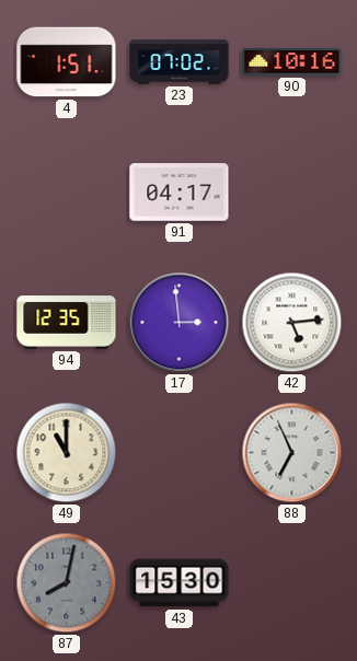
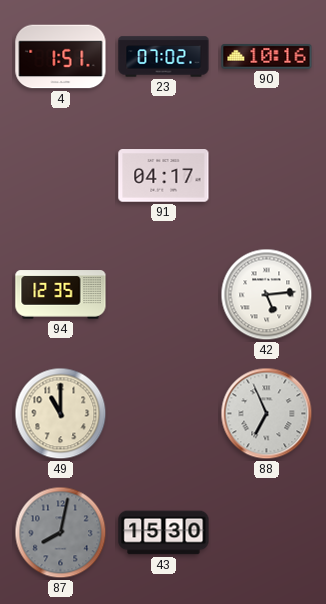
17: 2:59 -> none
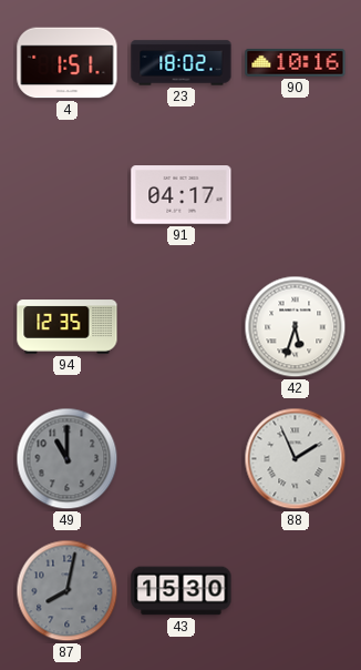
23: 07:02 -> 18:02
42: 5:14 -> 5:33
49 dial: cream -> grey
88: 6:56 -> 1:56
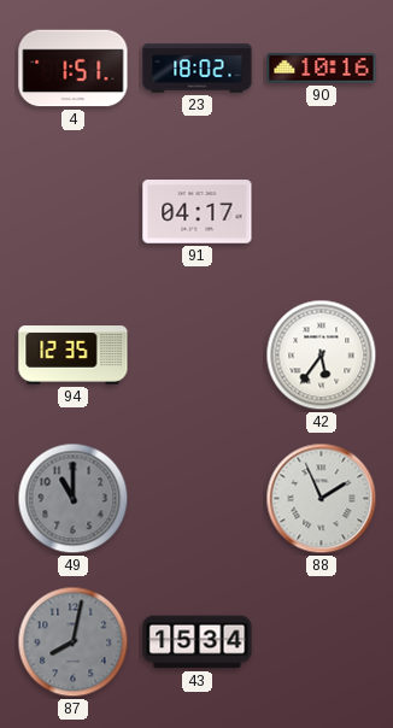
42: 5:33 -> 5:36
43: 15:30 -> 15:34
